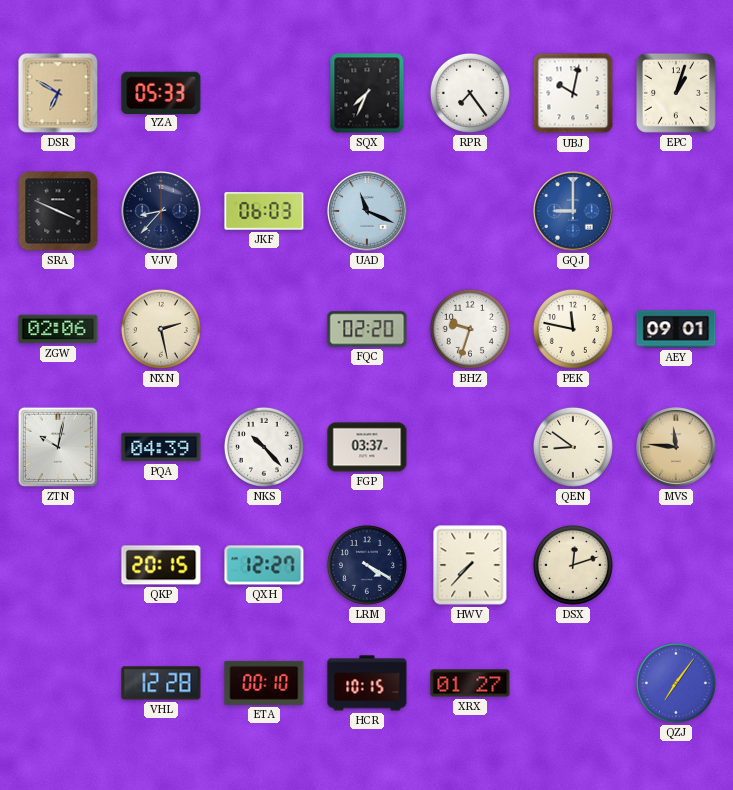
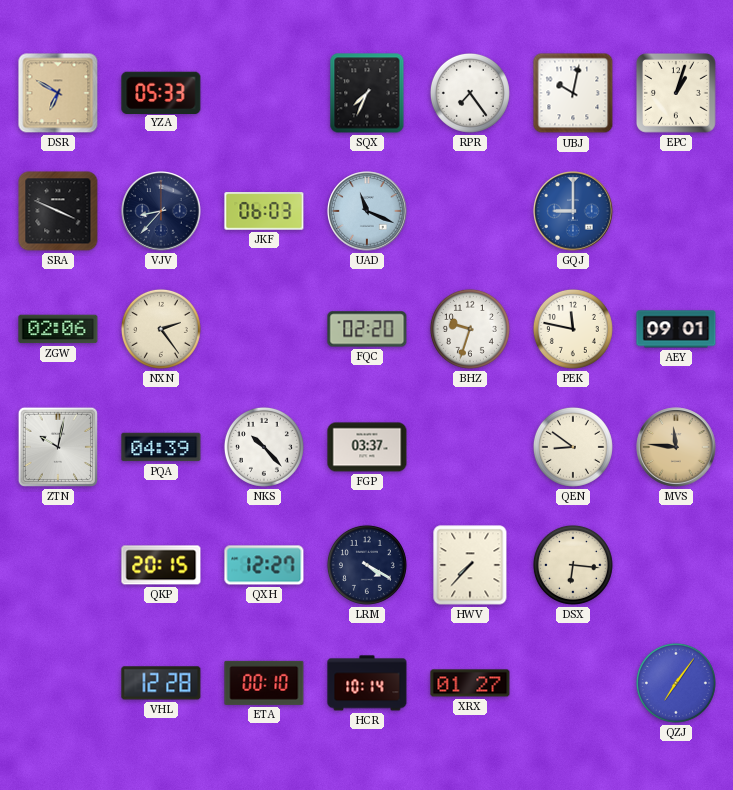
NXN: 2:28 -> 2:24
DSX: 12:12 -> 6:16
HCR: 10:15 -> 10:14
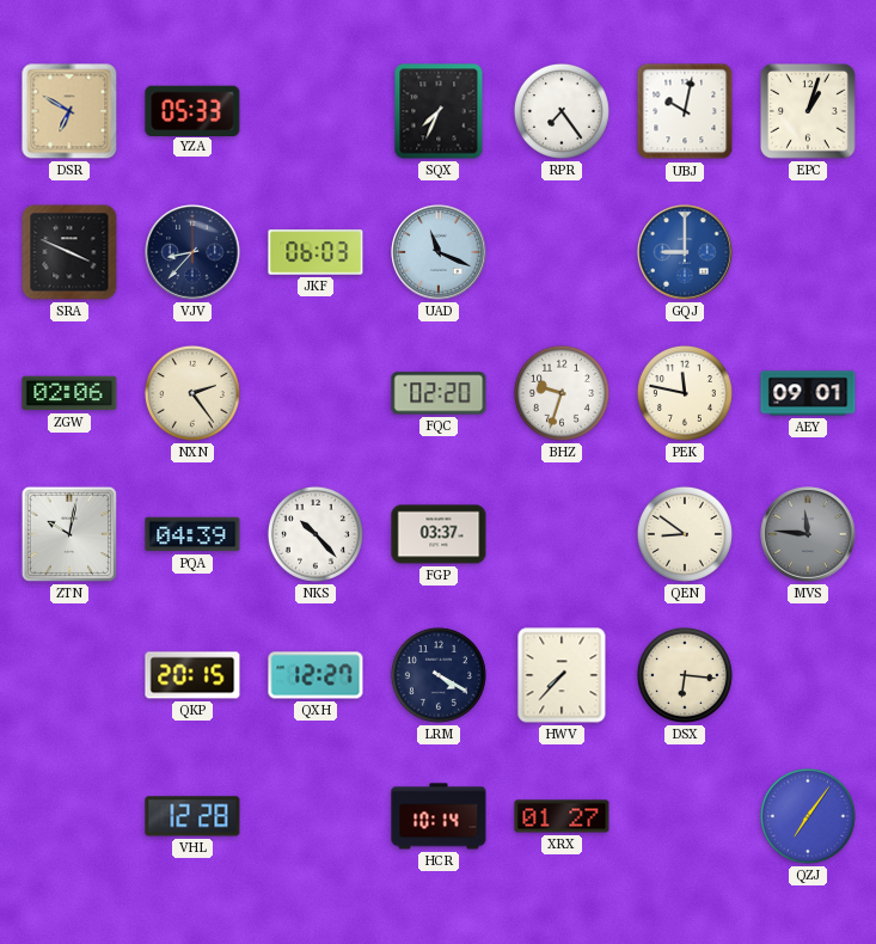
MVS dial: champagne -> grey
ETA: 00:10 -> none
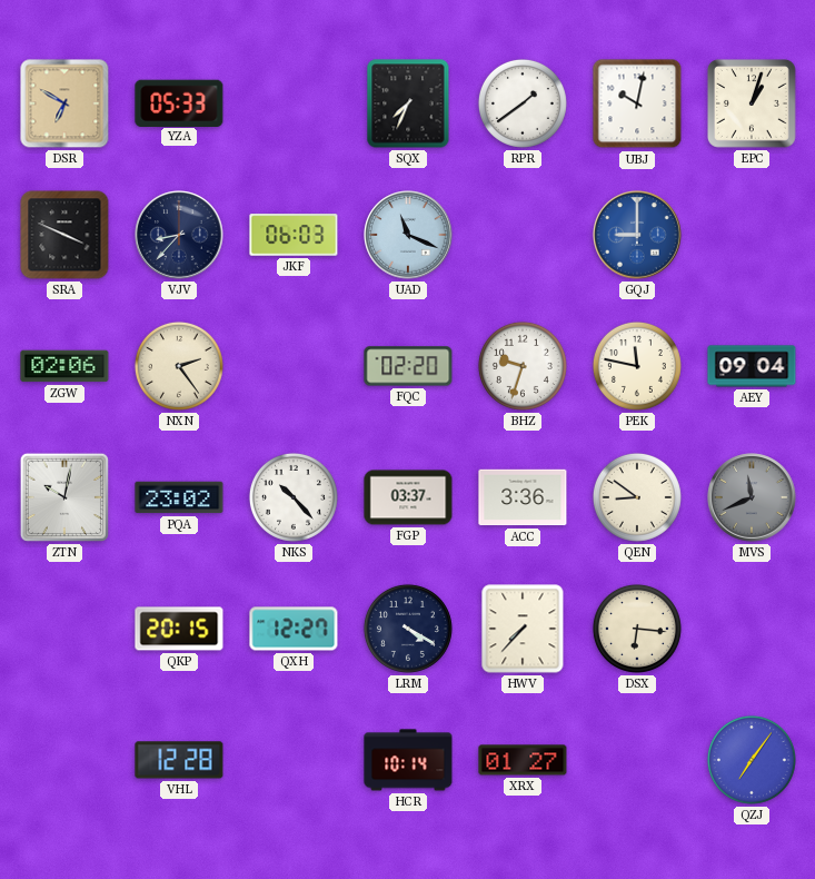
RPR: 7:24 -> 1:39
AEY: 09:01 -> 09:04
PQA: 04:39 -> 23:02
ACC: none -> 3:36
MVS: 11:46 -> 11:41
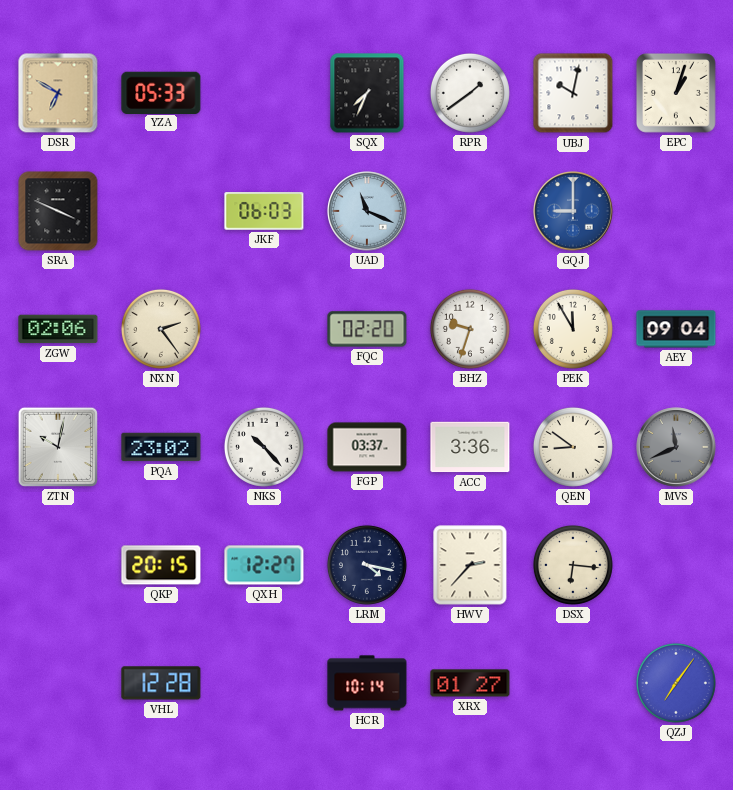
VJV: 8:37 -> none
PEK: 11:47 -> 11:55
LRM: 4:20 -> 4:17
HWV: 7:37 -> 2:37
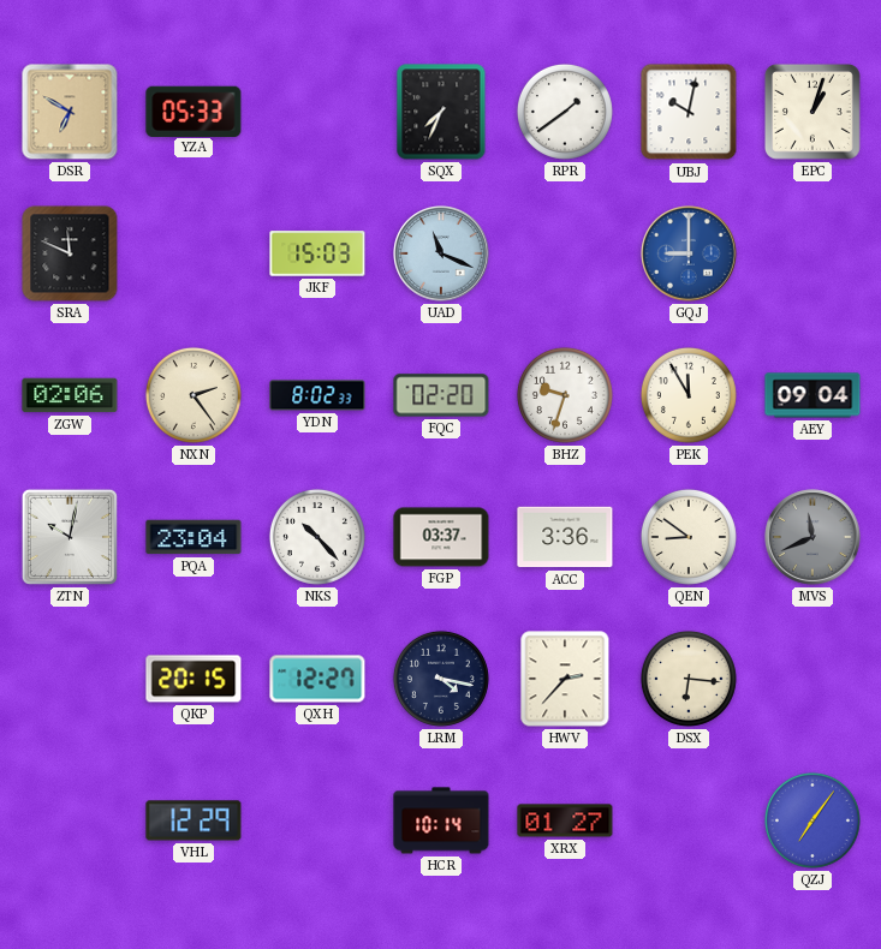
SRA: 3:49 -> 11:49
JKF: 06:03 -> 15:03
YDN: none -> 8:02
PQA: 23:02 -> 23:04
VHL: 12:28 -> 12:29
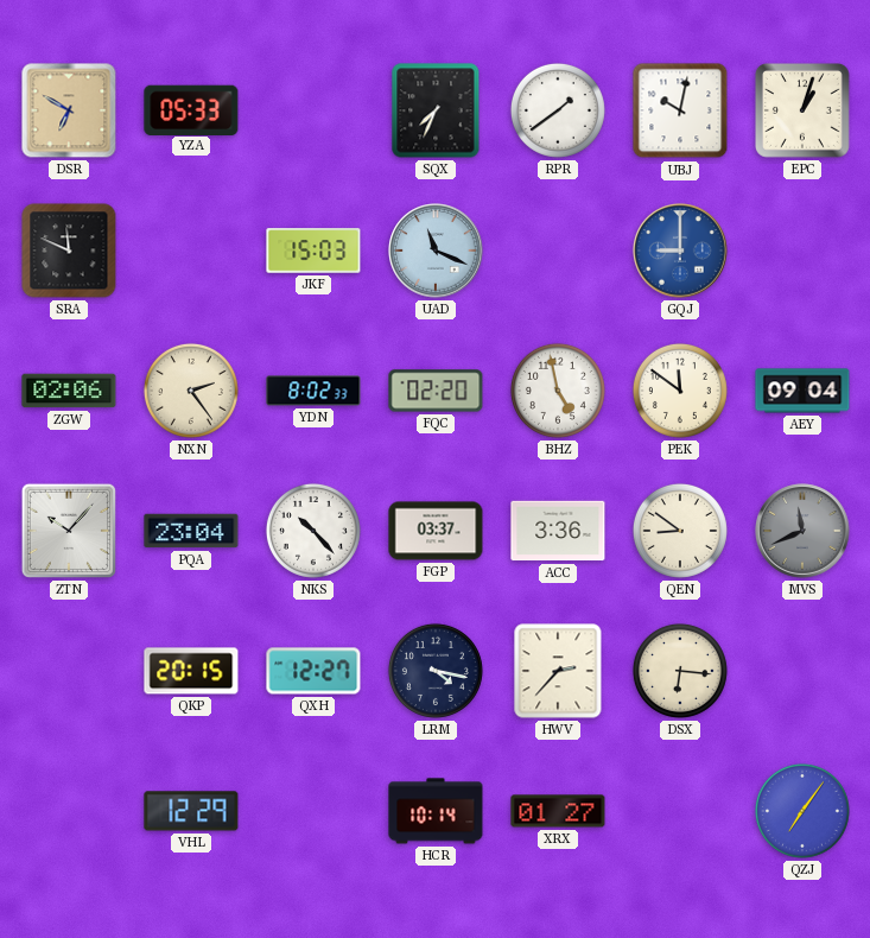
BHZ: 9:33 -> 4:58
PEK: 11:55 -> 11:51
ZTN: 10:02 -> 10:07
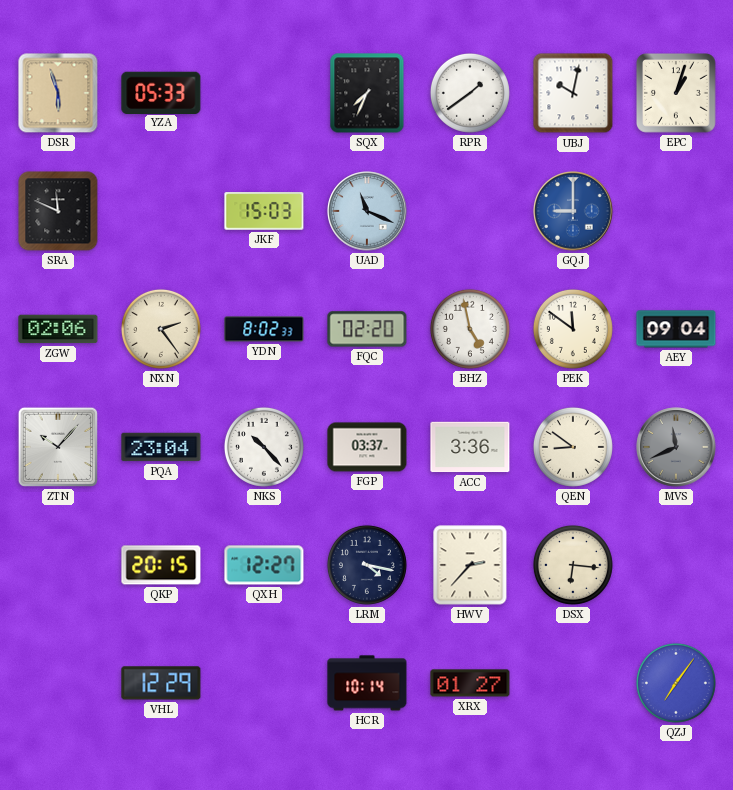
DSR: 6:50 -> 5:57
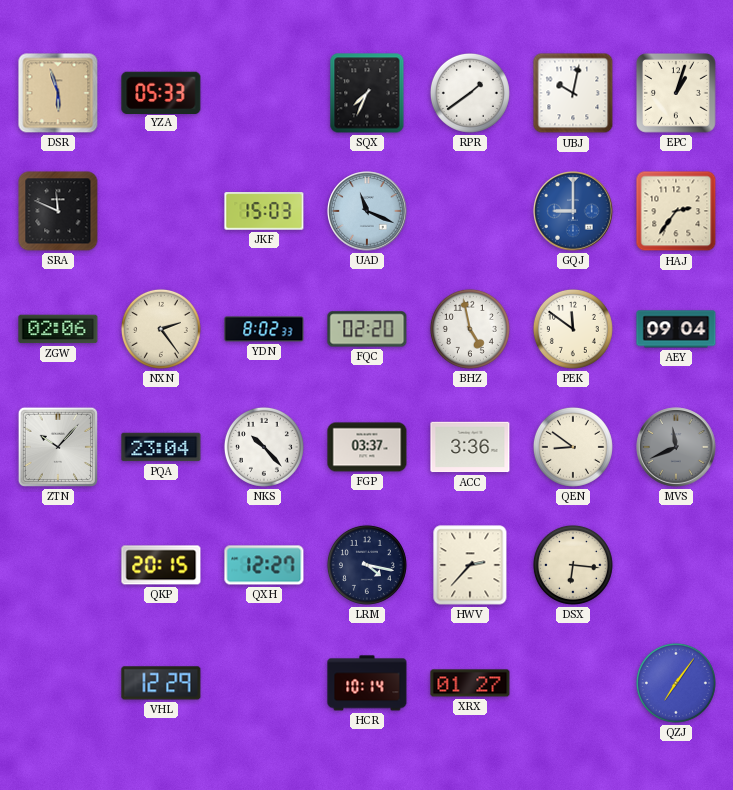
HAJ: none -> 2:36
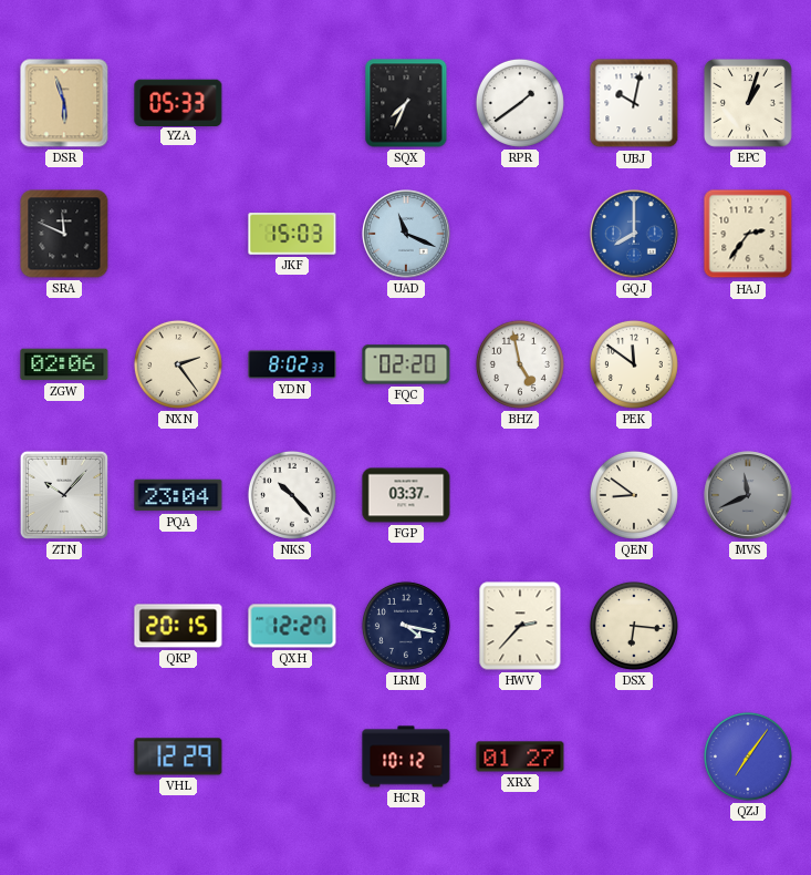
GQJ: 9:00 -> 8:00
AEY: 09:04 -> none
ACC: 3:36 -> none
HCR: 10:14 -> 10:12
